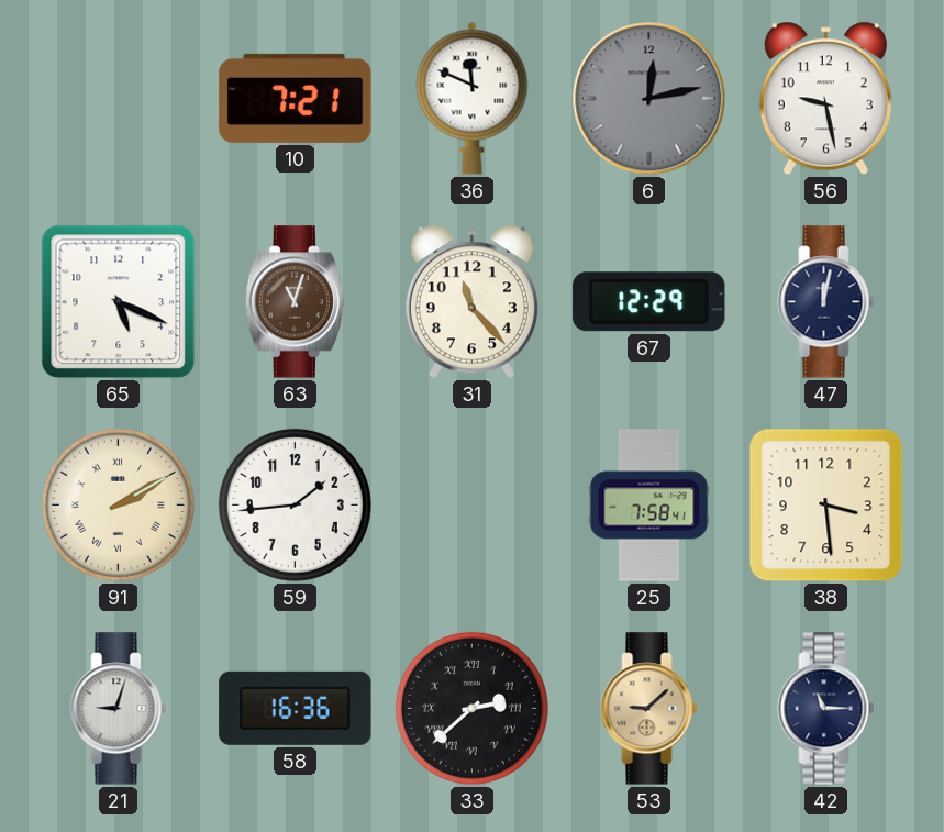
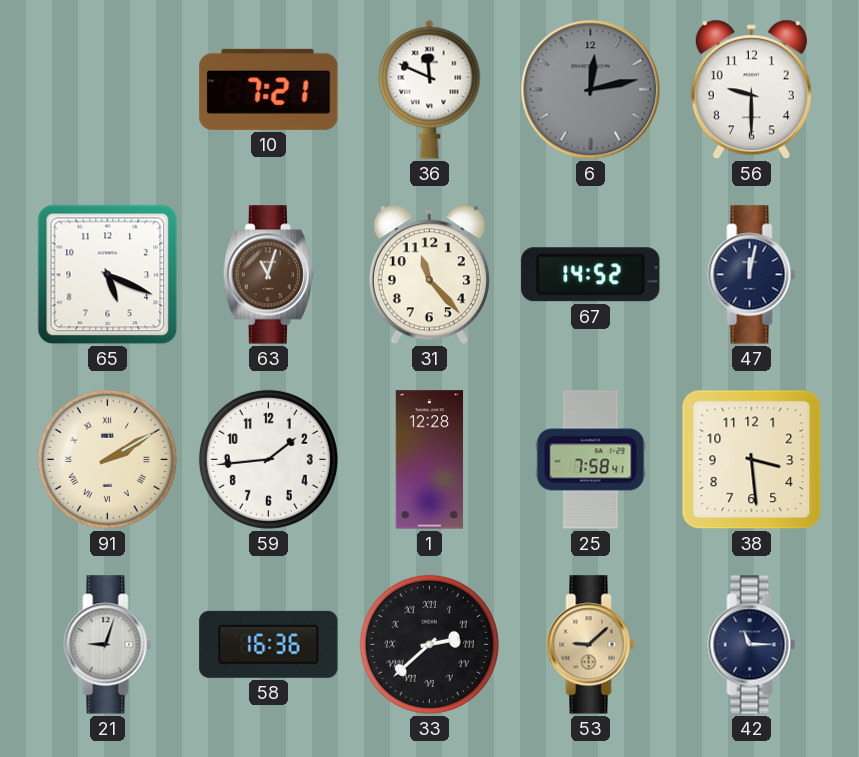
56: 9:28 -> 9:30
67: 12:29 -> 14:52
1: none -> 12:28
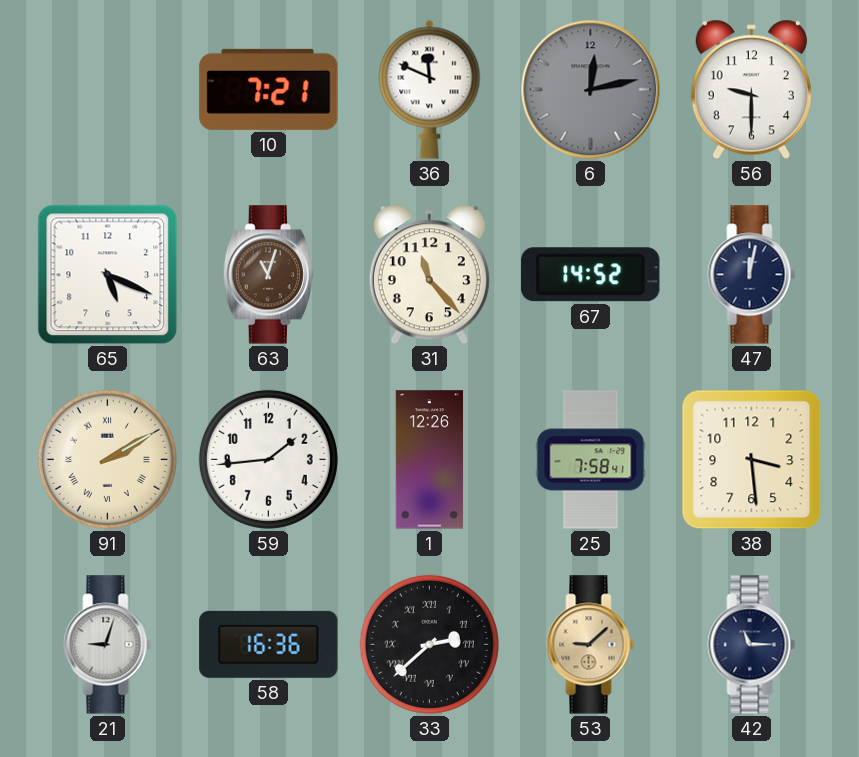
1: 12:28 -> 12:26
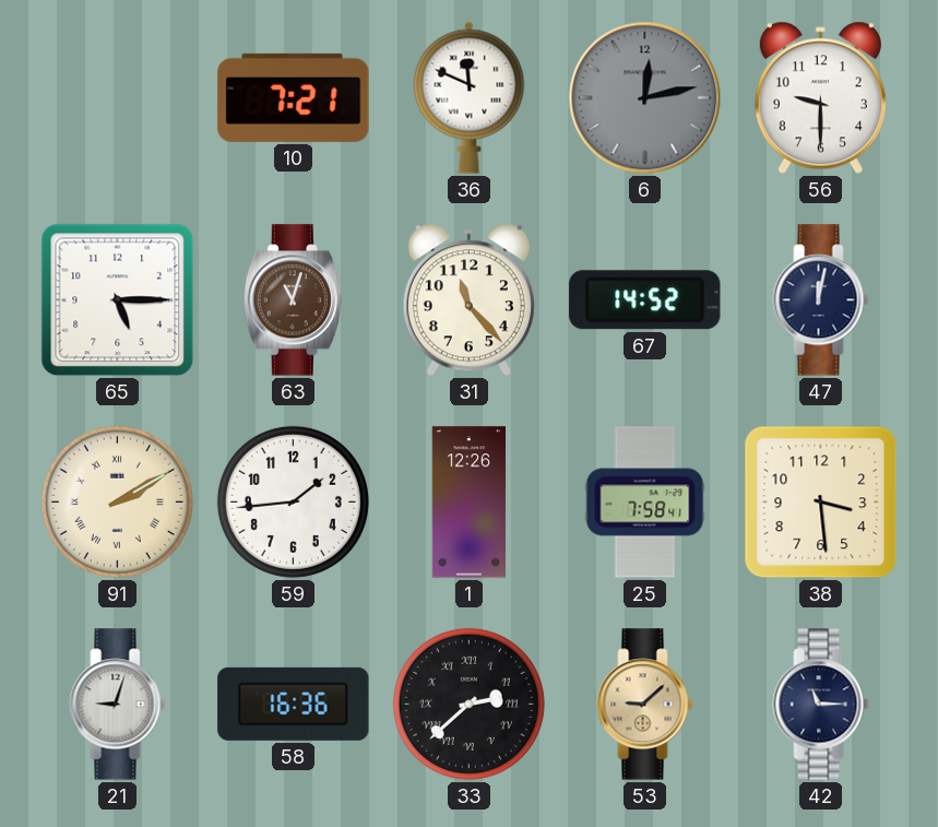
65: 5:19 -> 5:15
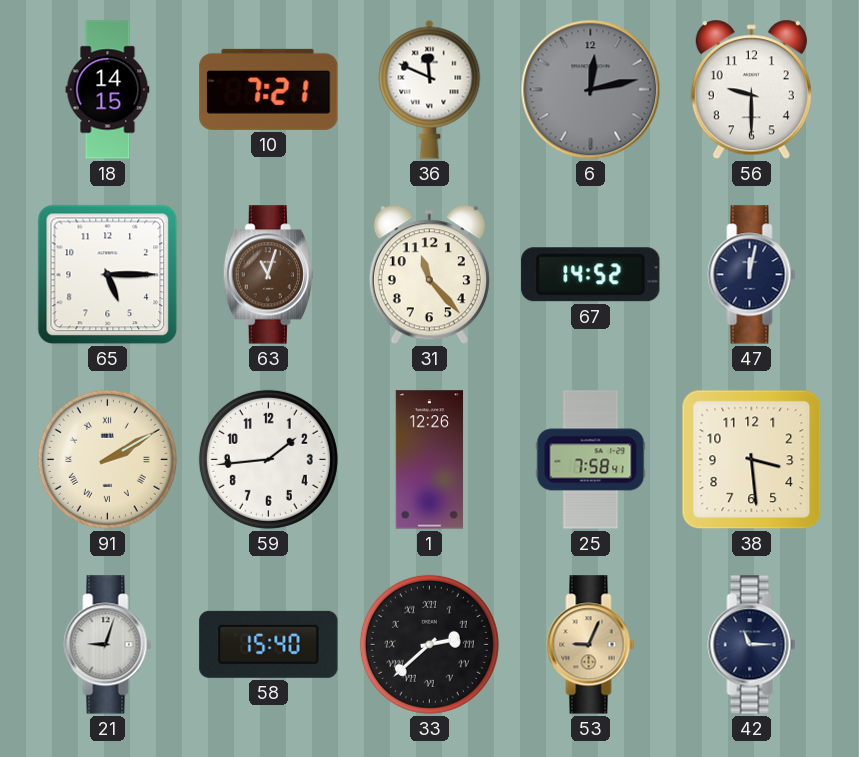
18: none -> 14:15
58: 16:36 -> 15:40
53: 9:08 -> 9:04
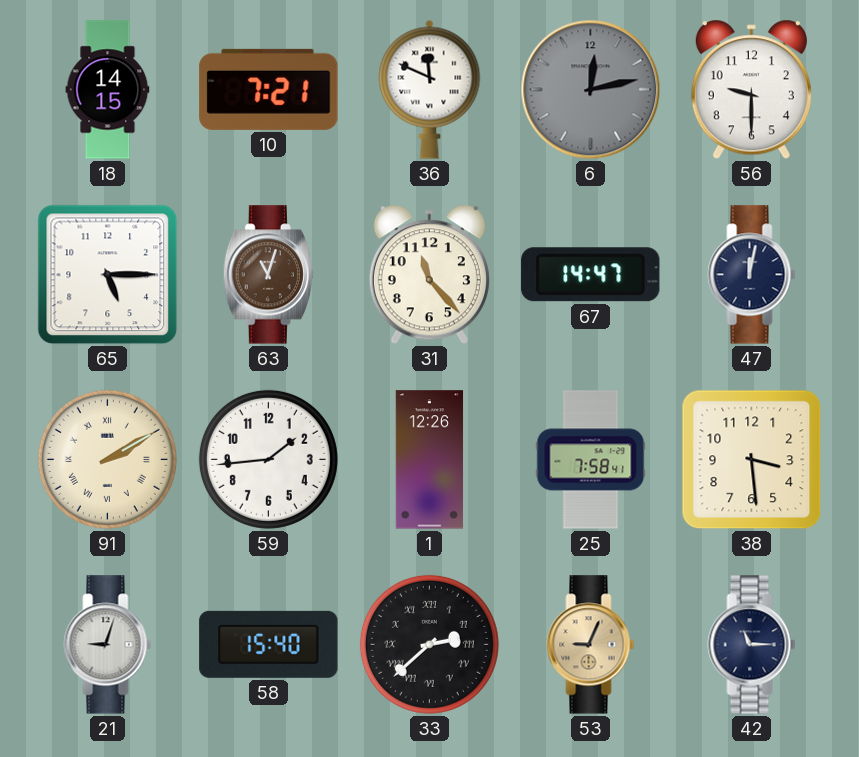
67: 14:52 -> 14:47
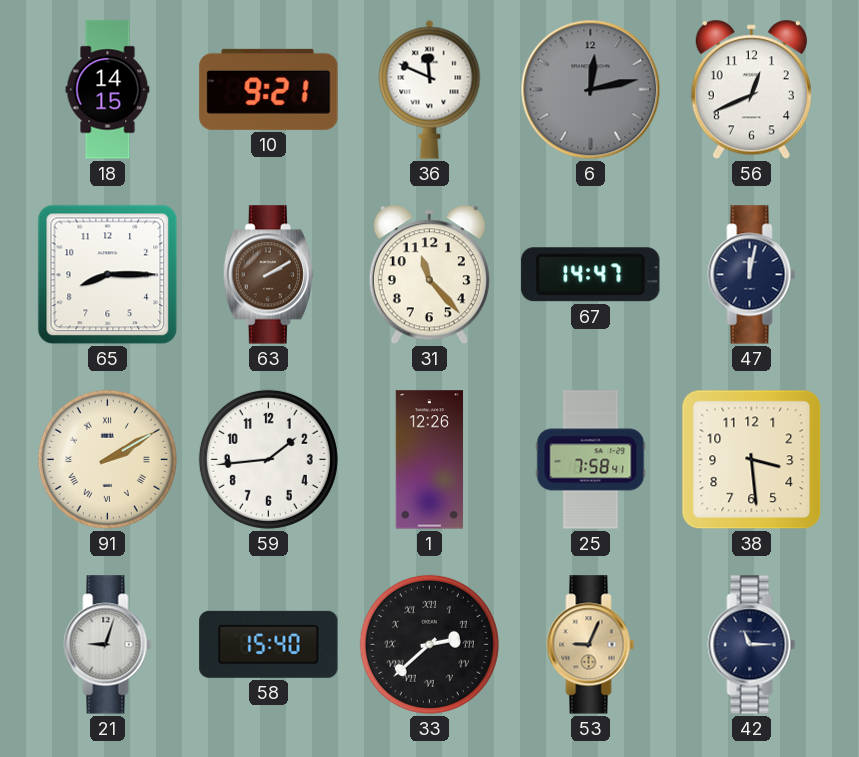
10: 7:21 -> 9:21
56: 9:30 -> 12:41
65: 5:15 -> 8:15
63: 11:03 -> 2:10
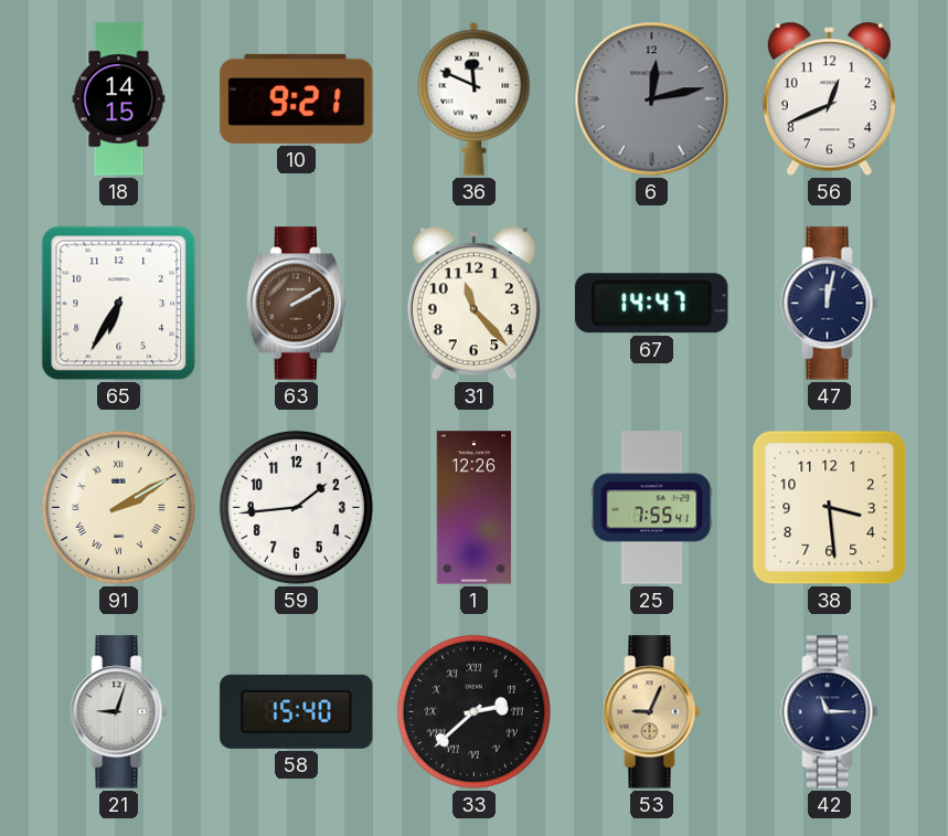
65: 8:15 -> 6:35
25: 7:58 -> 7:55
